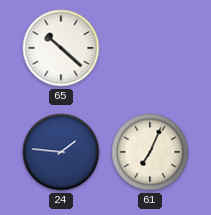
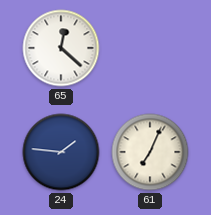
65: 10:22 -> 12:22
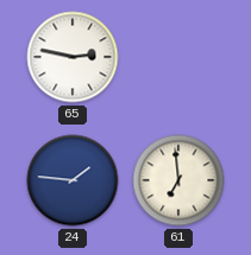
65: 12:22 -> 2:47
61: 7:04 -> 6:59
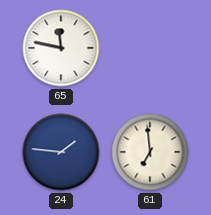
65: 2:47 -> 11:47
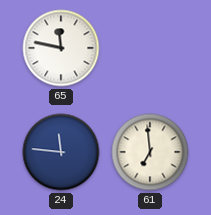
24: 1:46 -> 11:46
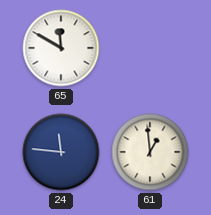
65: 11:47 -> 11:50
61: 6:59 -> 12:59
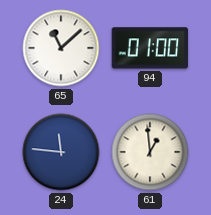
65: 11:50 -> 11:08
94: none -> 01:00
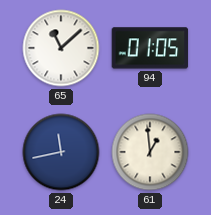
94: 01:00 -> 01:05
24: 11:46 -> 11:43
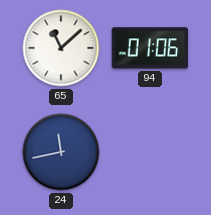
94: 01:05 -> 01:06
61: 12:59 -> none
